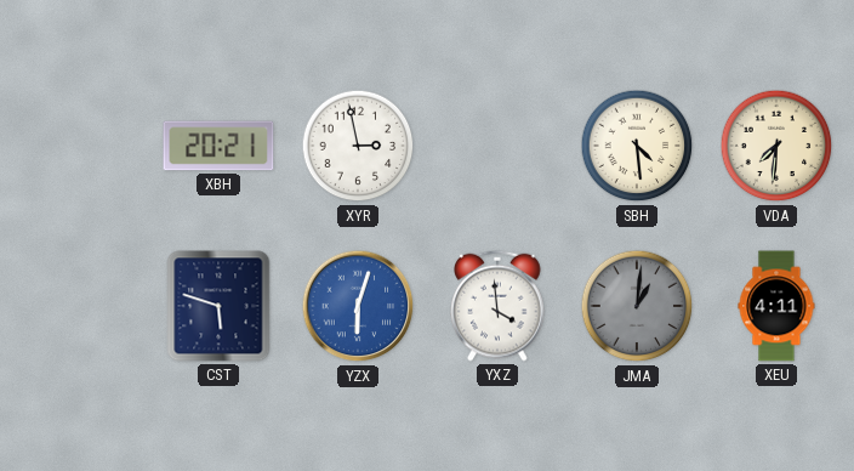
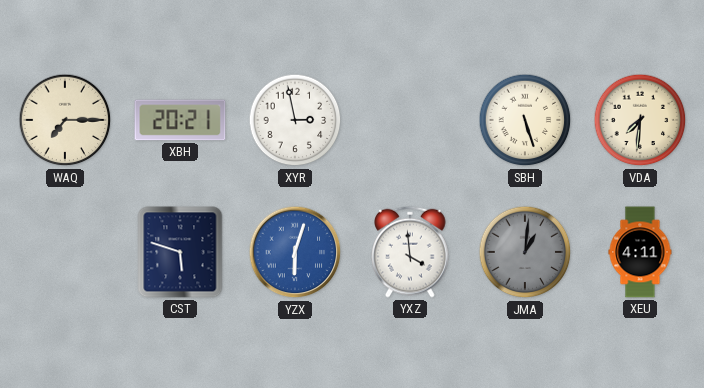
WAQ: none -> 7:15
SBH: 4:29 -> 5:27
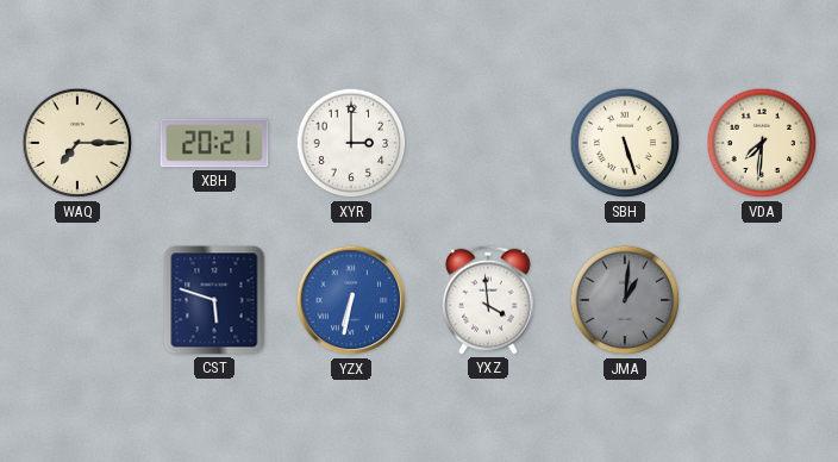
XYR: 2:58 -> 3:00
YZX: 6:03 -> 6:32
XEU: 4:11 -> none
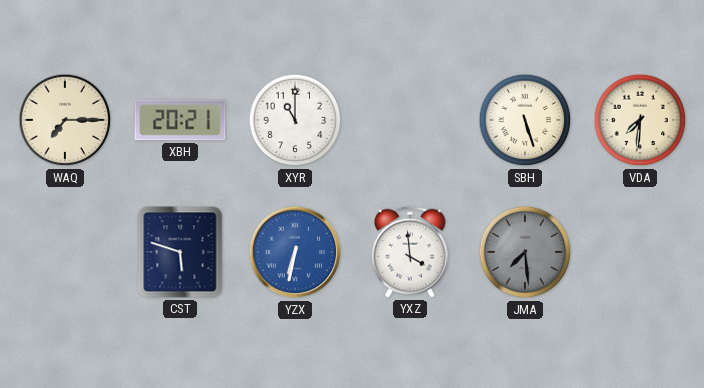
XYR: 3:00 -> 11:00
JMA: 1:01 -> 7:29
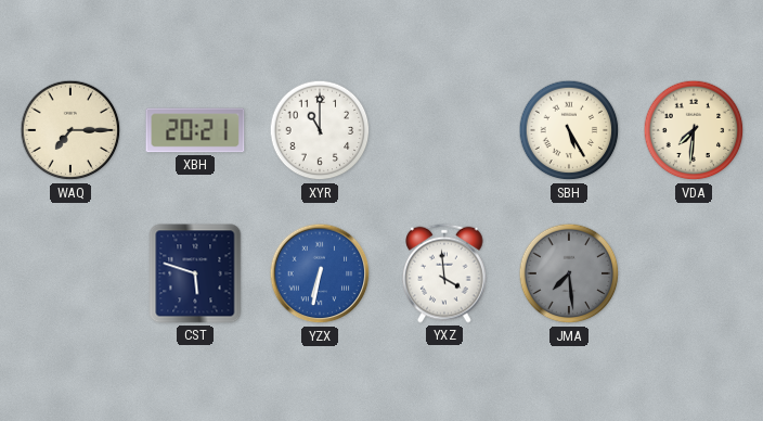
SBH: 5:27 -> 5:25
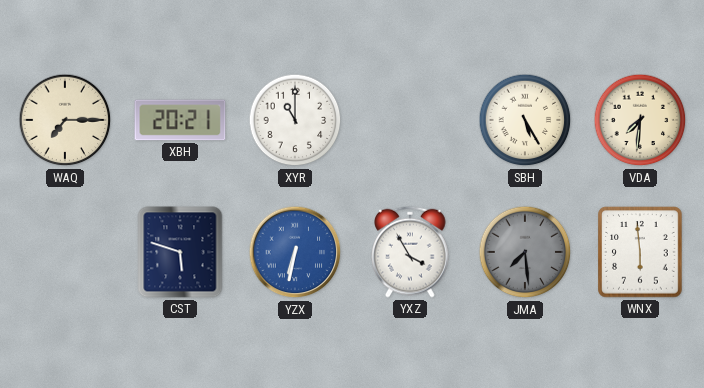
YXZ: 3:59 -> 3:55
WNX: none -> 5:59
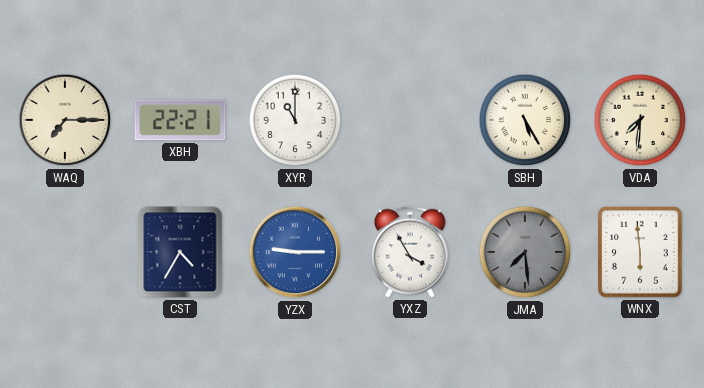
XBH: 20:21 -> 22:21
CST: 5:48 -> 4:35
YZX: 6:32 -> 9:15
